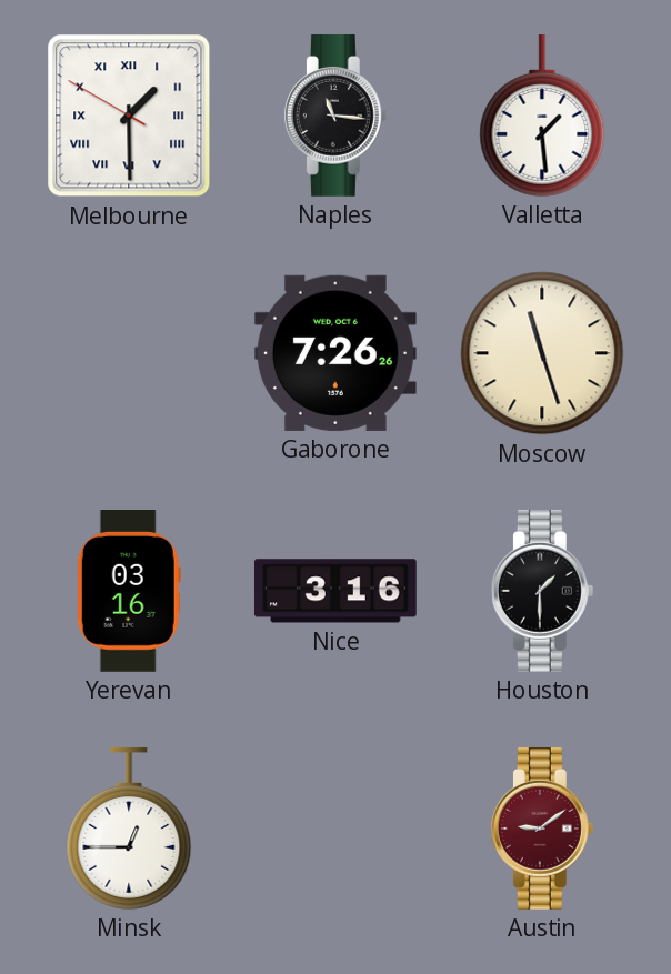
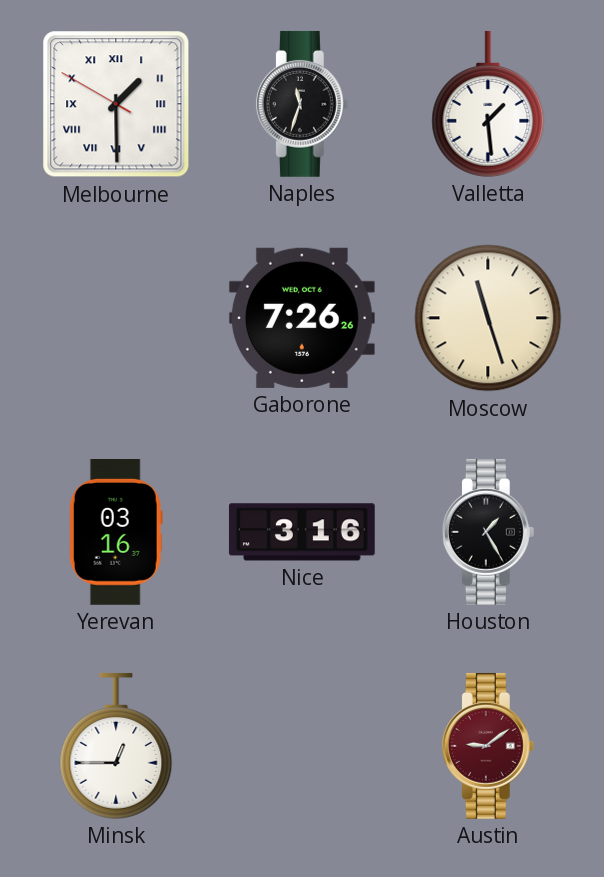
Naples: 11:16 -> 11:33
Houston: 1:30 -> 1:25
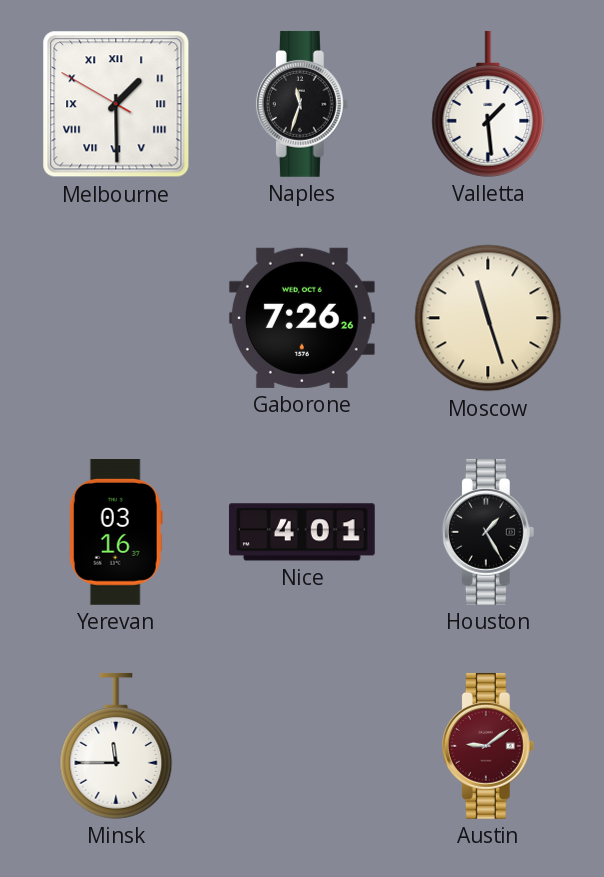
Nice: 3:16 -> 4:01
Minsk: 12:45 -> 11:45
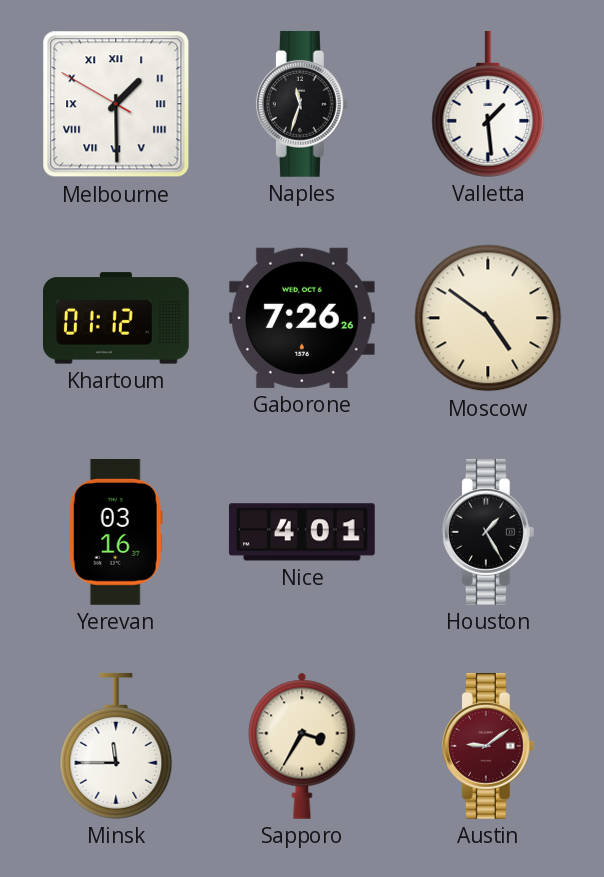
Khartoum: none -> 01:12
Moscow: 11:27 -> 4:51
Sapporo: none -> 3:35
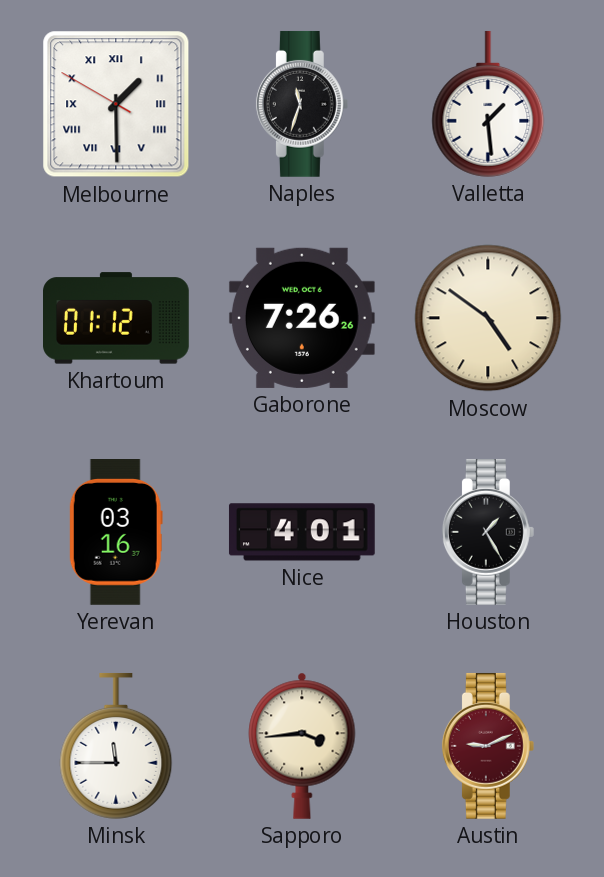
Sapporo: 3:35 -> 3:44
Austin: 9:09 -> 9:11
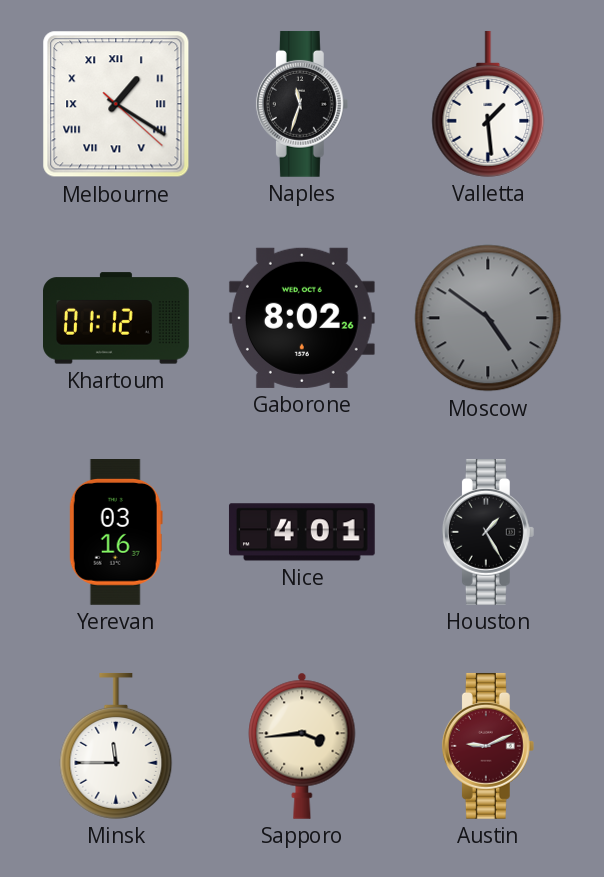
Melbourne: 1:29 -> 1:20
Gaborone: 7:26 -> 8:02
Moscow dial: cream -> grey
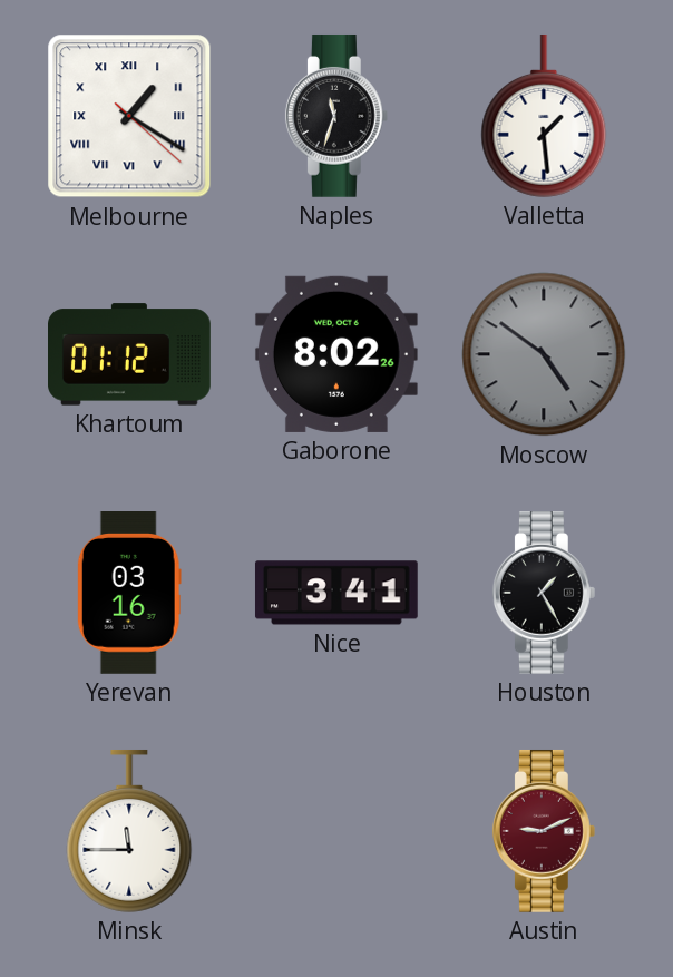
Nice: 4:01 -> 3:41
Sapporo: 3:44 -> none
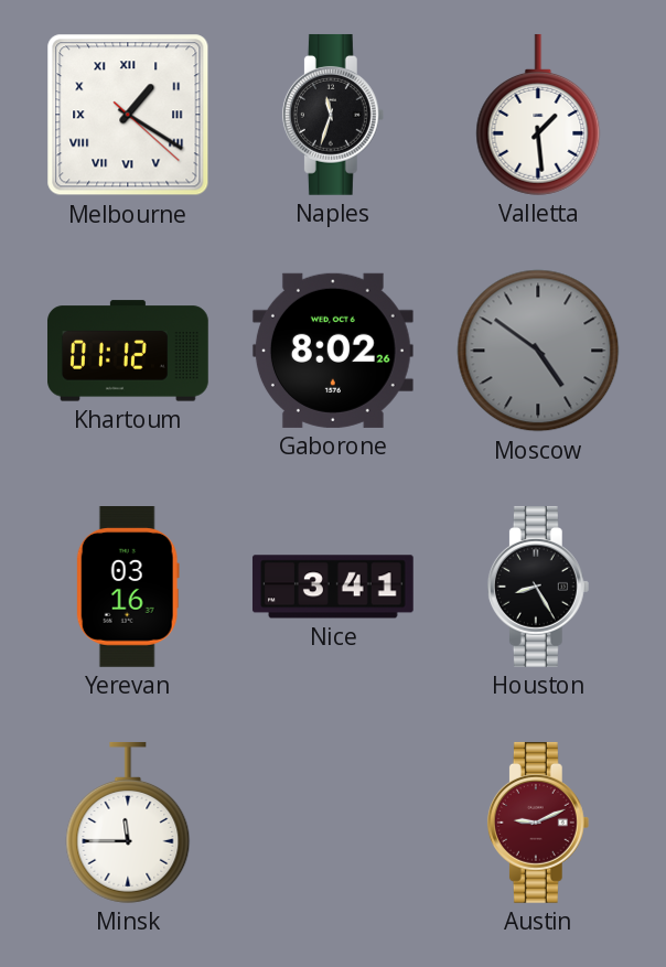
Houston: 1:25 -> 8:25
